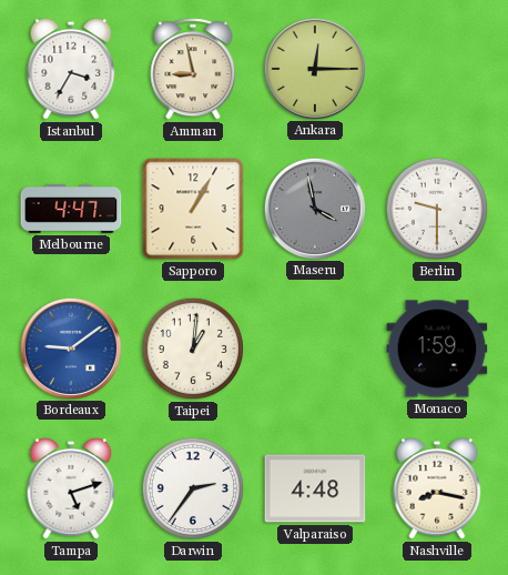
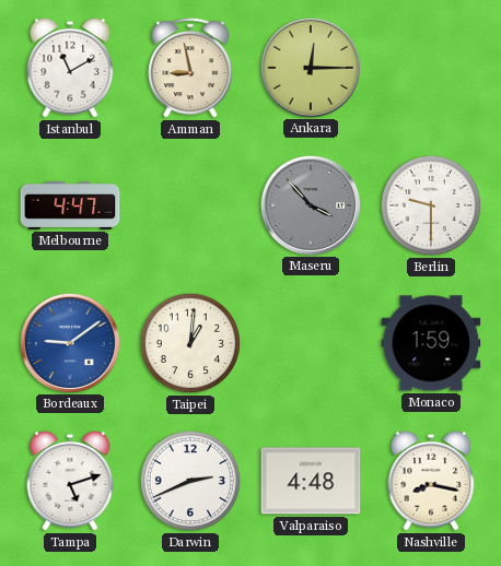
Istanbul: 3:35 -> 11:10
Sapporo: 1:05 -> none
Maseru: 3:58 -> 3:53
Darwin: 2:36 -> 2:41
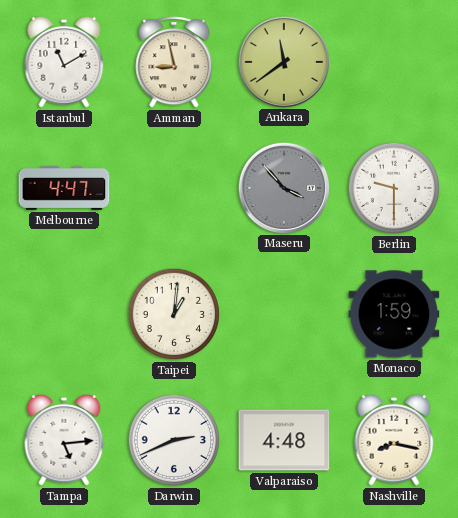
Ankara: 12:15 -> 11:39
Bordeaux: 9:09 -> none
Tampa: 5:12 -> 5:14
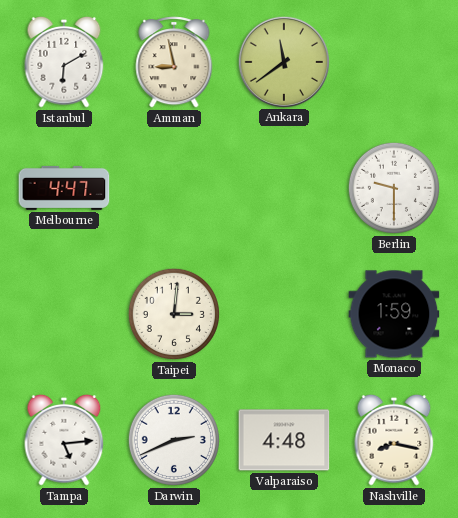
Istanbul: 11:10 -> 6:10
Maseru: 3:53 -> none
Taipei: 1:01 -> 3:01
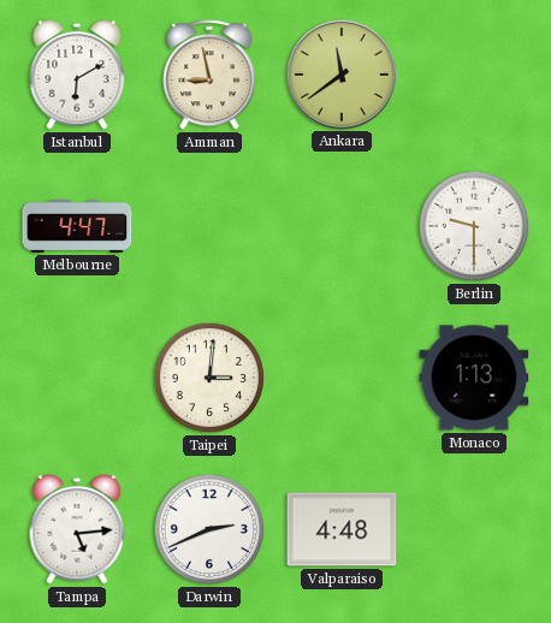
Monaco: 1:59 -> 1:13
Nashville: 8:17 -> none
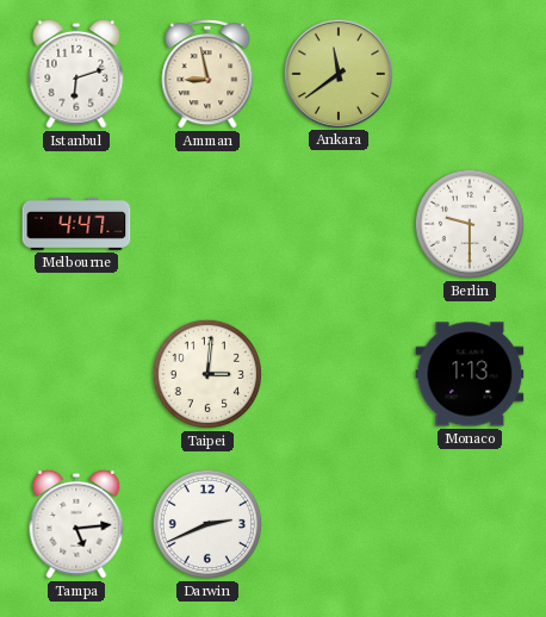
Istanbul: 6:10 -> 6:12
Valparaiso: 4:48 -> none
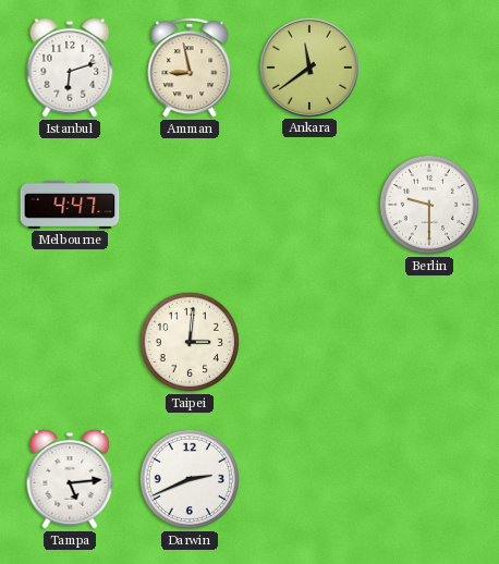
Monaco: 1:13 -> none
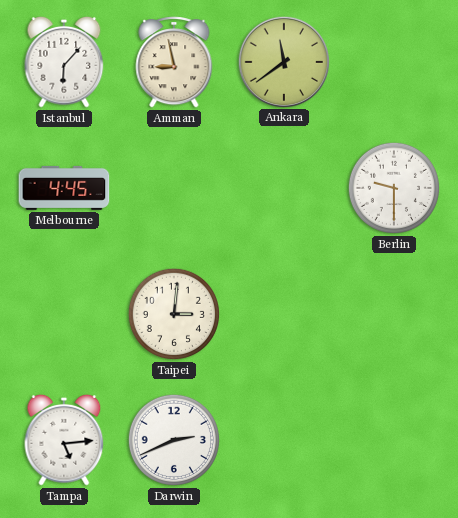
Istanbul: 6:12 -> 6:07
Melbourne: 4:47 -> 4:45
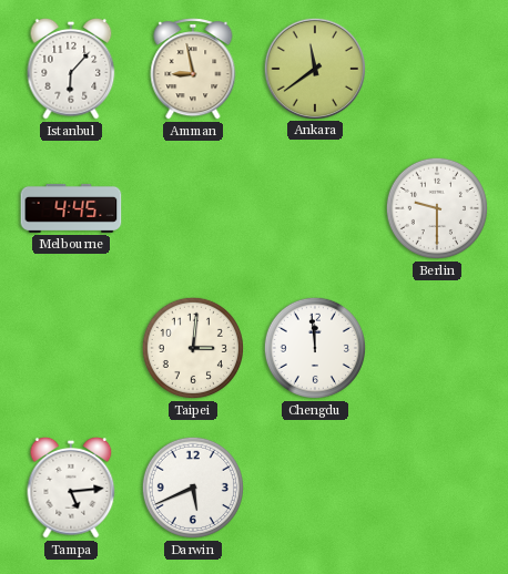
Chengdu: none -> 11:59
Darwin: 2:41 -> 5:41
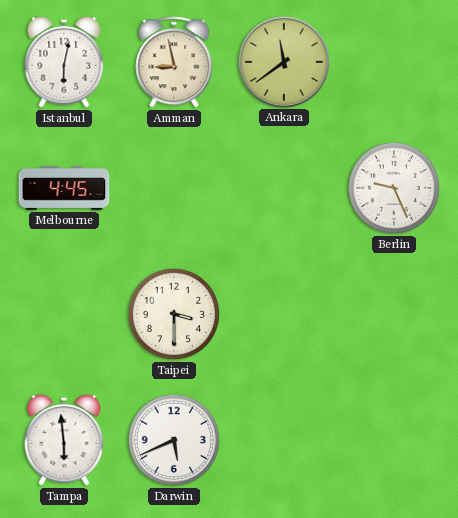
Istanbul: 6:07 -> 6:02
Berlin: 9:30 -> 9:26
Taipei: 3:01 -> 3:30
Chengdu: 11:59 -> none
Tampa: 5:14 -> 5:59
